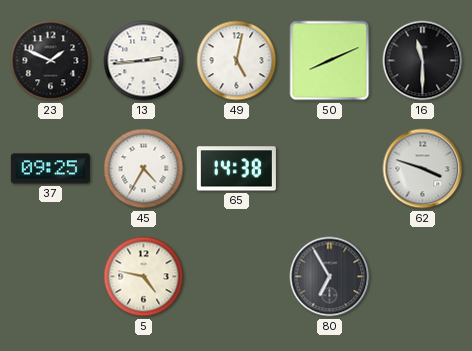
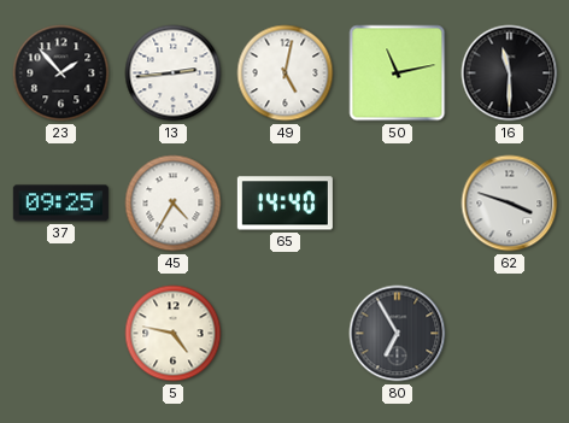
23: 1:49 -> 1:53
50: 8:11 -> 11:13
65: 14:38 -> 14:40
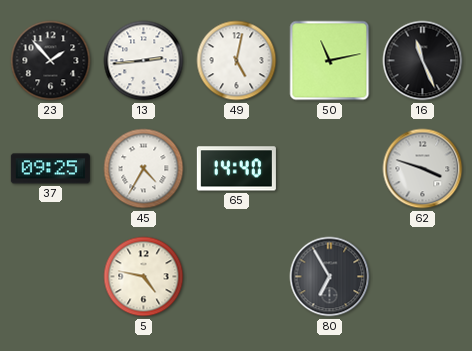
16: 11:30 -> 11:26
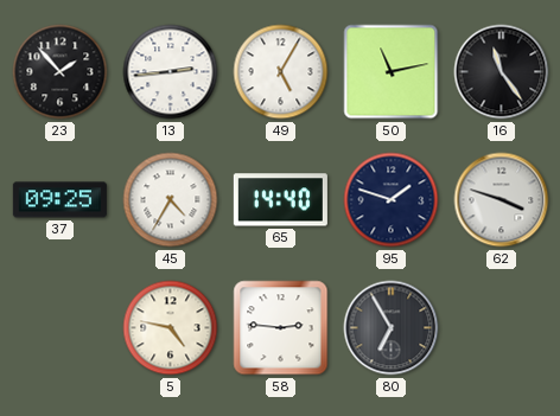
49: 5:02 -> 5:05
16: 11:26 -> 11:24
95: none -> 1:48
58: none -> 2:46
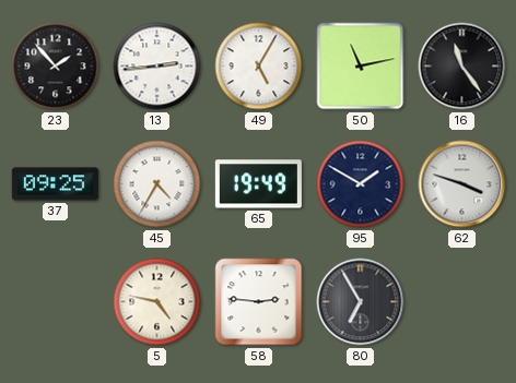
65: 14:40 -> 19:49
95: 1:48 -> 1:50
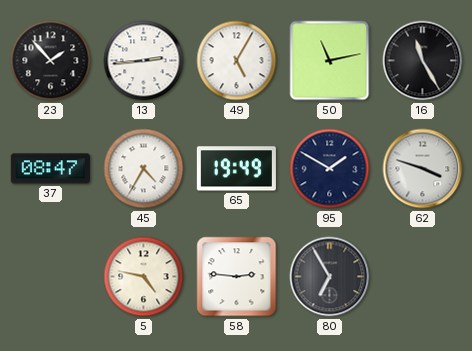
16: 11:24 -> 11:25
37: 09:25 -> 08:47
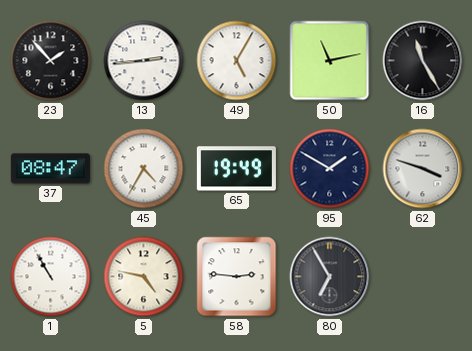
1: none -> 10:55
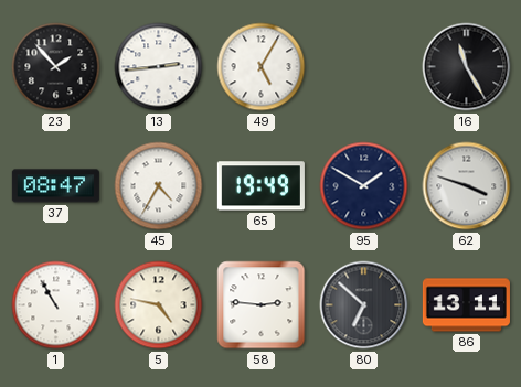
50: 11:13 -> none
80: 6:55 -> 6:52
86: none -> 13:11
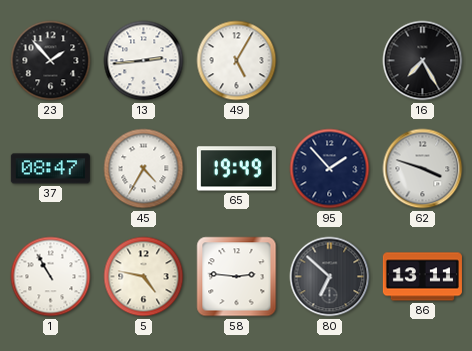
16: 11:25 -> 7:25
95: 1:50 -> 1:53
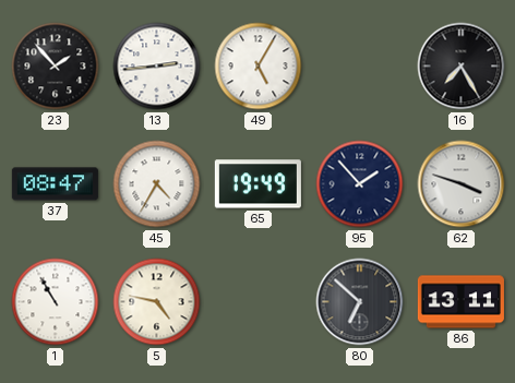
58: 2:46 -> none
